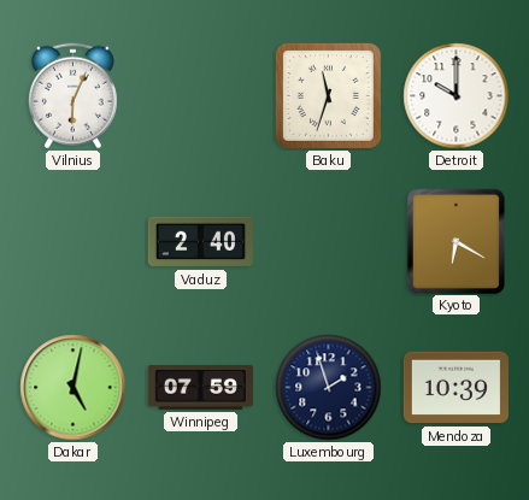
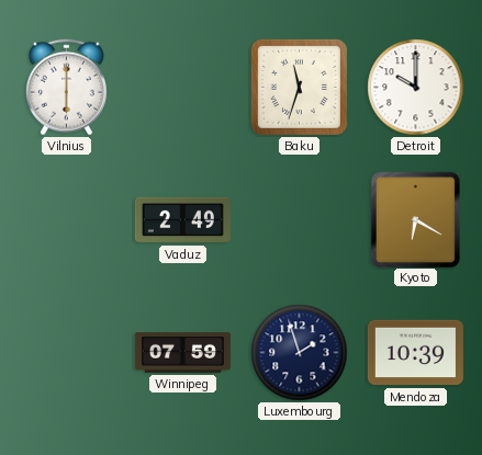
Vilnius: 6:04 -> 6:00
Vaduz: 2:40 -> 2:49
Dakar: 5:02 -> none
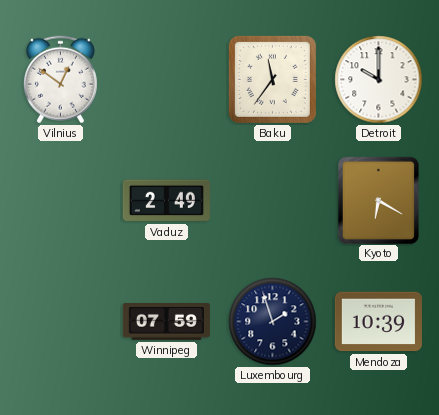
Vilnius: 6:00 -> 12:51
Baku: 11:33 -> 11:36
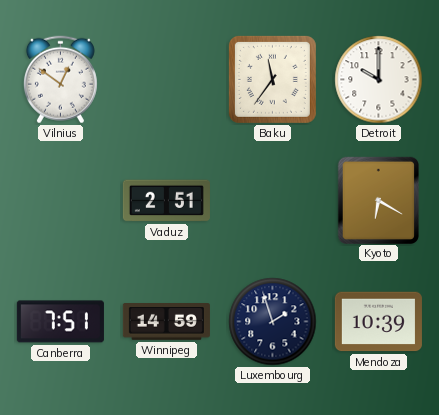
Vaduz: 2:49 -> 2:51
Canberra: none -> 7:51
Winnipeg: 07:59 -> 14:59
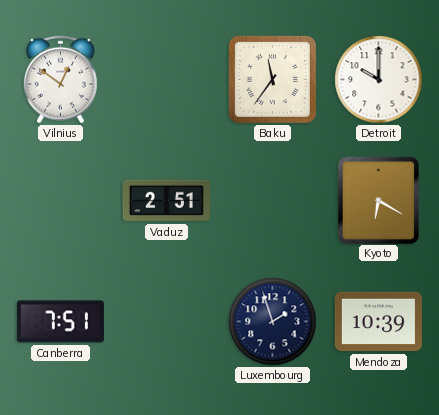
Winnipeg: 14:59 -> none
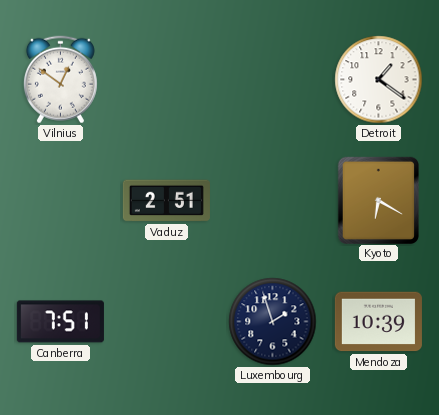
Baku: 11:36 -> none
Detroit: 10:00 -> 1:21
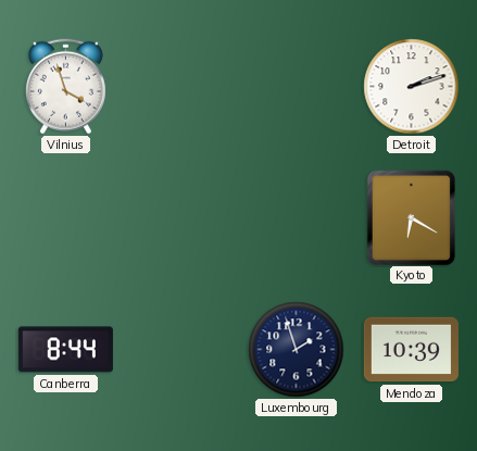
Vilnius: 12:51 -> 3:57
Detroit: 1:21 -> 2:12
Vaduz: 2:51 -> none
Canberra: 7:51 -> 8:44
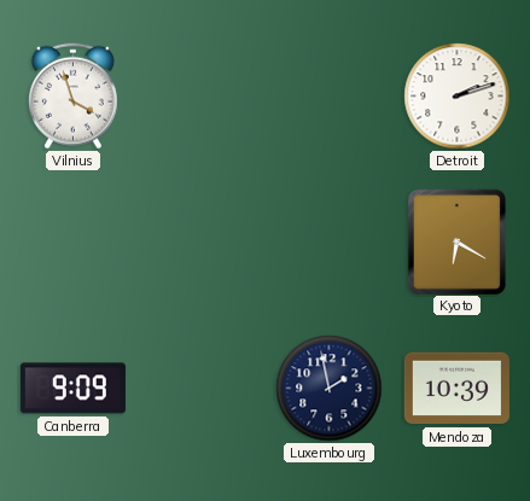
Canberra: 8:44 -> 9:09
Luxembourg: 1:57 -> 1:58
